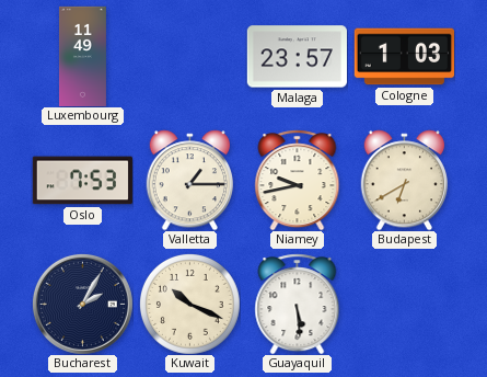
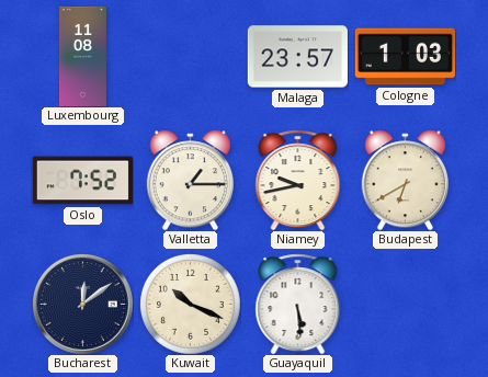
Luxembourg: 11:49 -> 11:08
Oslo: 7:53 -> 7:52
Bucharest: 2:05 -> 12:09
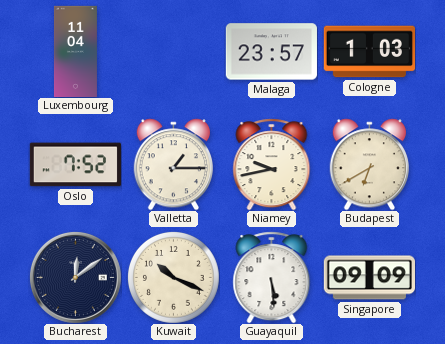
Luxembourg: 11:08 -> 11:04
Singapore: none -> 09:09
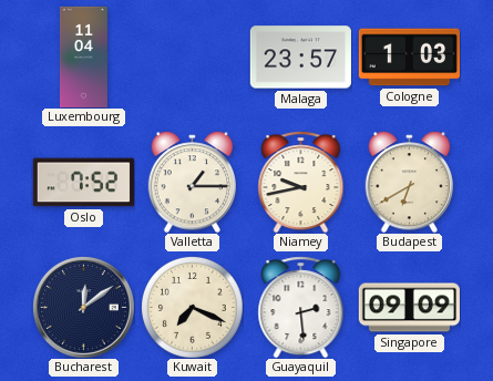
Kuwait: 10:19 -> 7:19
Guayaquil: 5:29 -> 2:29
